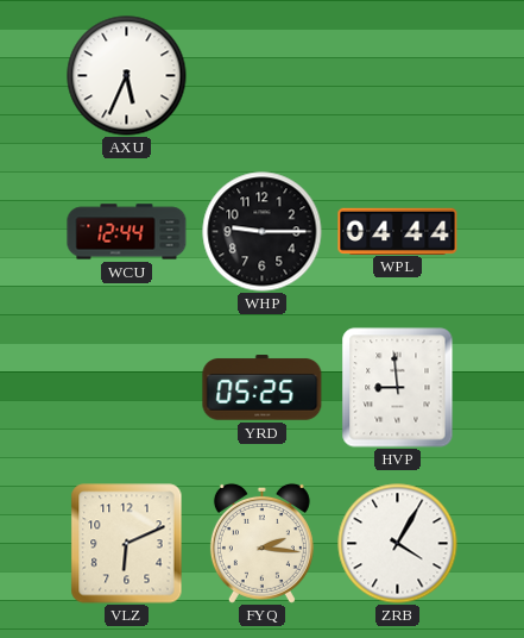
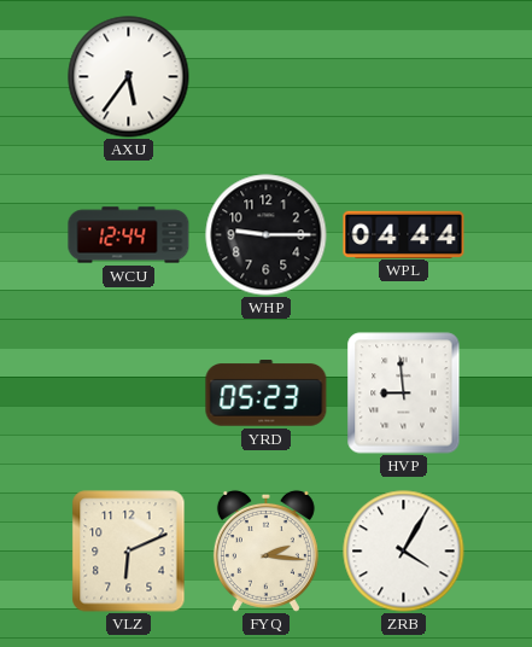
AXU: 5:34 -> 5:36
YRD: 05:25 -> 05:23
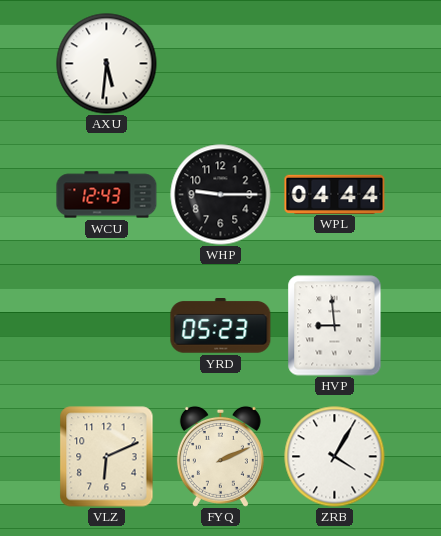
AXU: 5:36 -> 5:31
WCU: 12:44 -> 12:43
FYQ: 2:16 -> 2:11
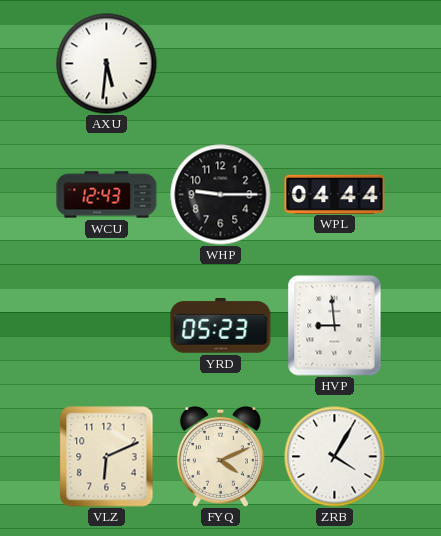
FYQ: 2:11 -> 4:11
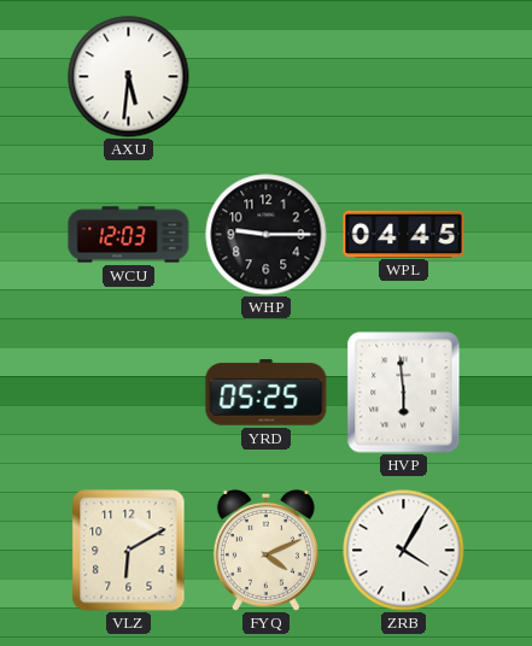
WCU: 12:43 -> 12:03
WPL: 04:44 -> 04:45
YRD: 05:23 -> 05:25
HVP: 8:59 -> 5:59
VLZ: 6:11 -> 6:10
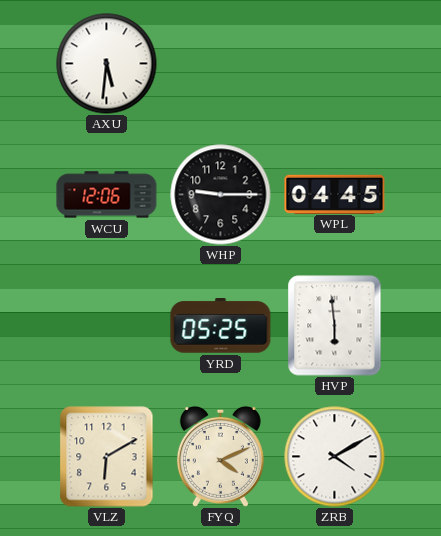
WCU: 12:03 -> 12:06
ZRB: 4:05 -> 4:10
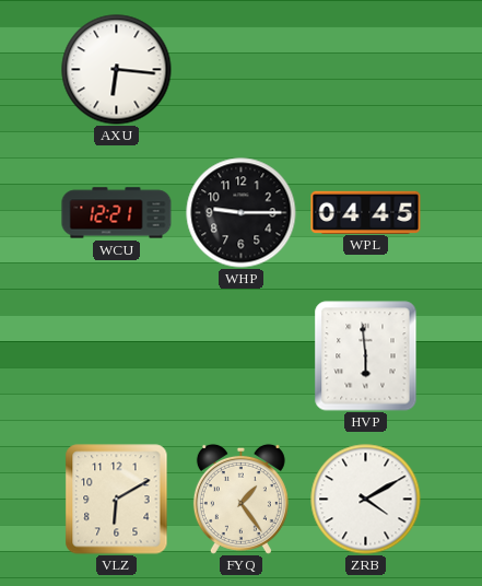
AXU: 5:31 -> 6:16
WCU: 12:06 -> 12:21
YRD: 05:25 -> none
FYQ: 4:11 -> 1:24
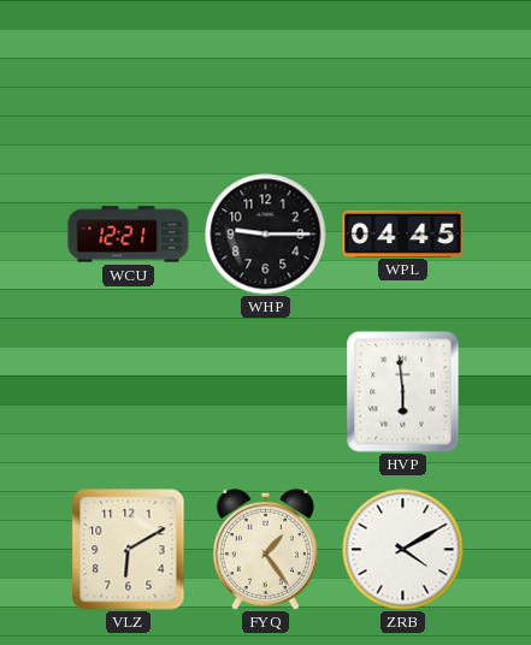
AXU: 6:16 -> none
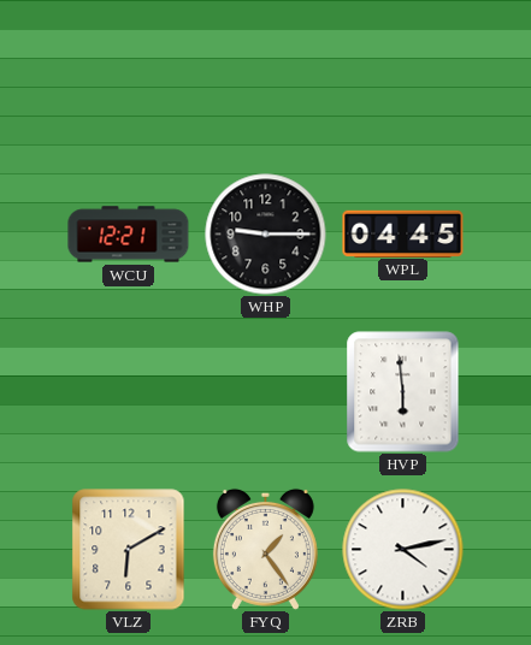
ZRB: 4:10 -> 4:13
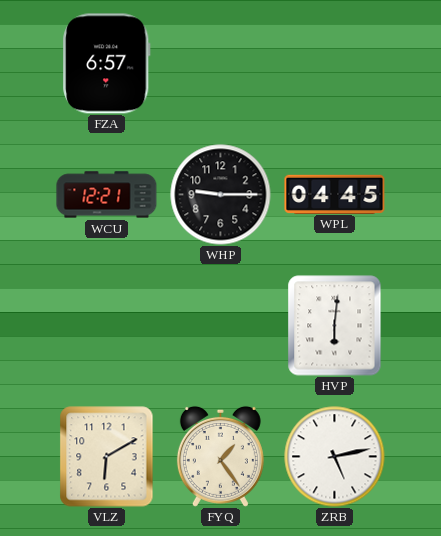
FZA: none -> 6:57
HVP: 5:59 -> 6:01
ZRB: 4:13 -> 5:13
